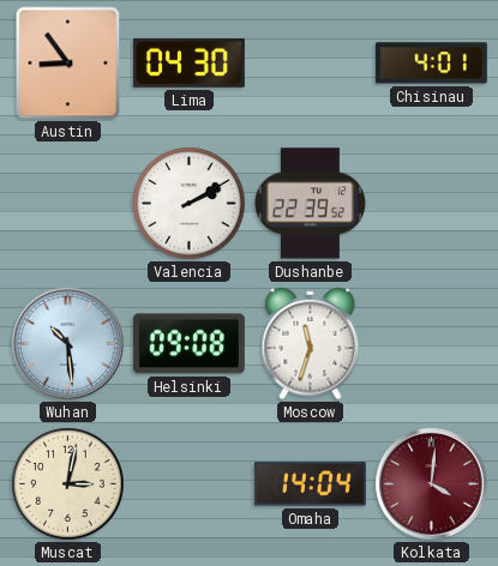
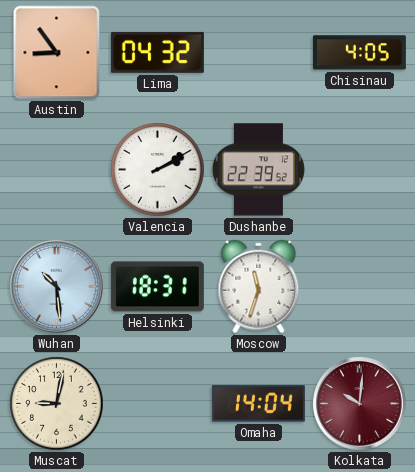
Lima: 04:30 -> 04:32
Chisinau: 4:01 -> 4:05
Helsinki: 09:08 -> 18:31
Muscat: 3:02 -> 9:02
Kolkata: 4:01 -> 10:01
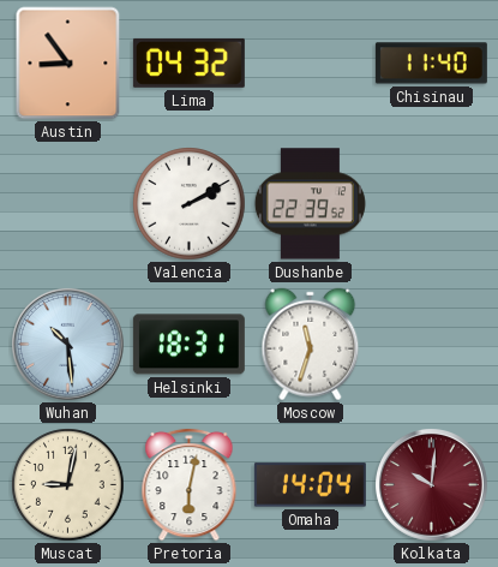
Chisinau: 4:05 -> 11:40
Pretoria: none -> 6:02
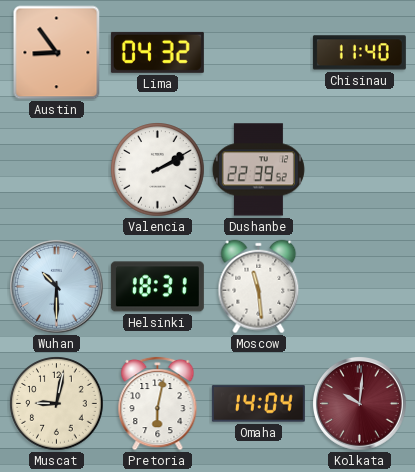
Wuhan: 10:29 -> 10:30
Moscow: 11:33 -> 11:29
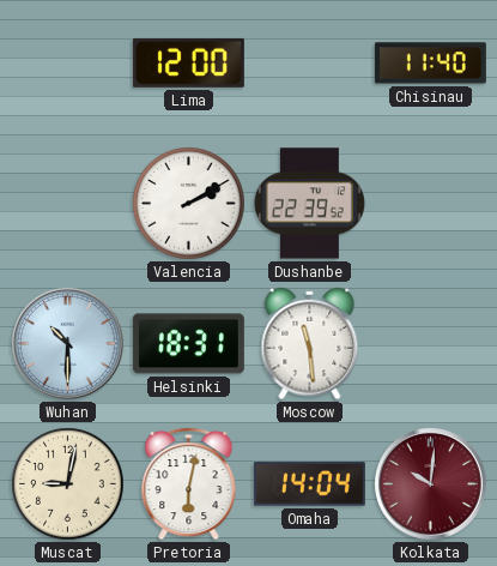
Austin: 8:54 -> none
Lima: 04:32 -> 12:00
